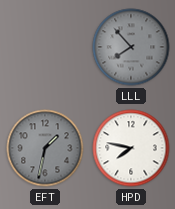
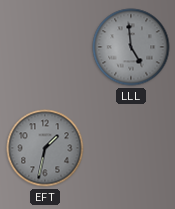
LLL: 7:53 -> 4:59
HPD: 7:47 -> none
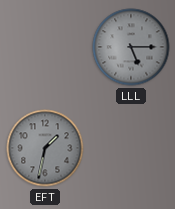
LLL: 4:59 -> 5:15
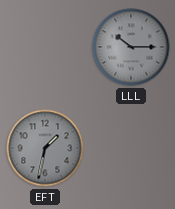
LLL: 5:15 -> 10:15
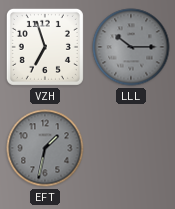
VZH: none -> 6:57
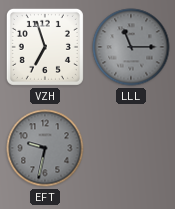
LLL: 10:15 -> 11:15
EFT: 1:32 -> 9:32
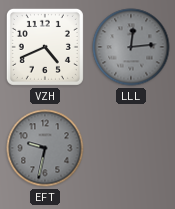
VZH: 6:57 -> 4:41
LLL: 11:15 -> 12:14
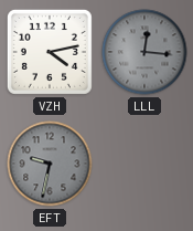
VZH: 4:41 -> 4:13
LLL: 12:14 -> 12:16
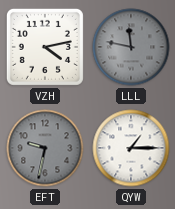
LLL: 12:16 -> 11:47
QYW: none -> 1:15
